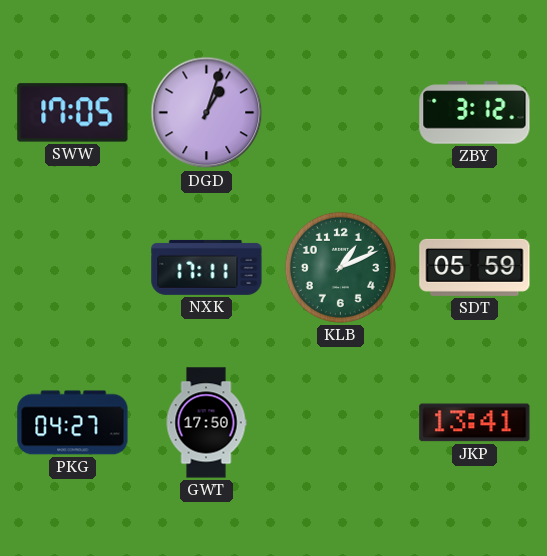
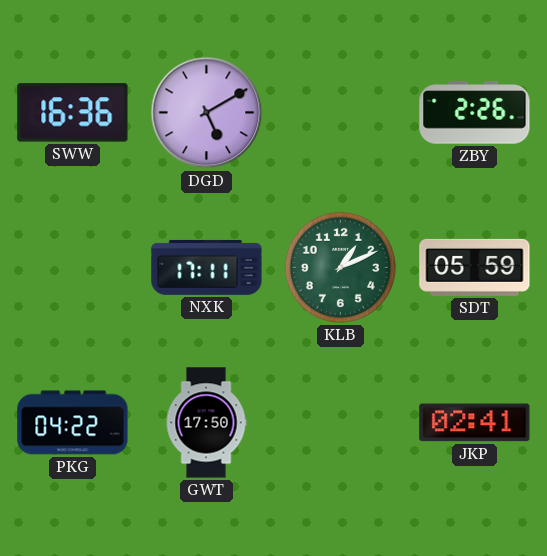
SWW: 17:05 -> 16:36
DGD: 1:03 -> 5:10
ZBY: 3:12 -> 2:26
PKG: 04:27 -> 04:22
JKP: 13:41 -> 02:41
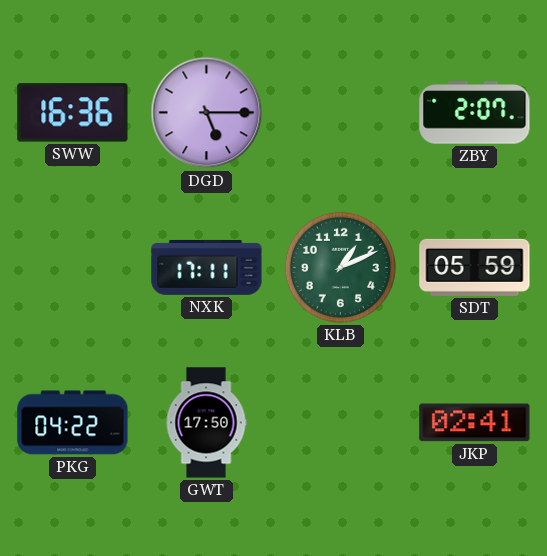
DGD: 5:10 -> 5:15
ZBY: 2:26 -> 2:07
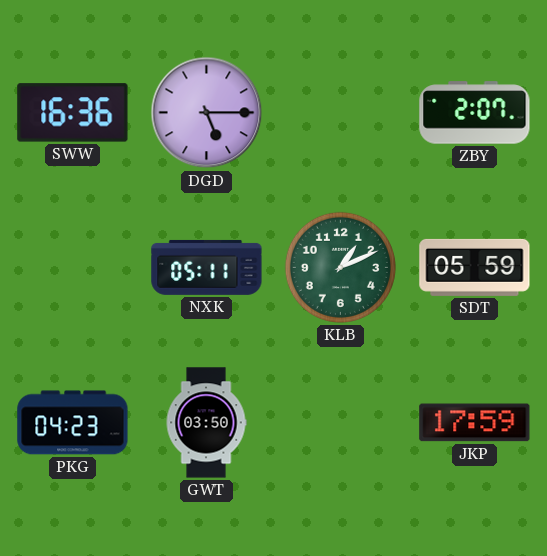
NXK: 17:11 -> 05:11
PKG: 04:22 -> 04:23
GWT: 17:50 -> 03:50
JKP: 02:41 -> 17:59
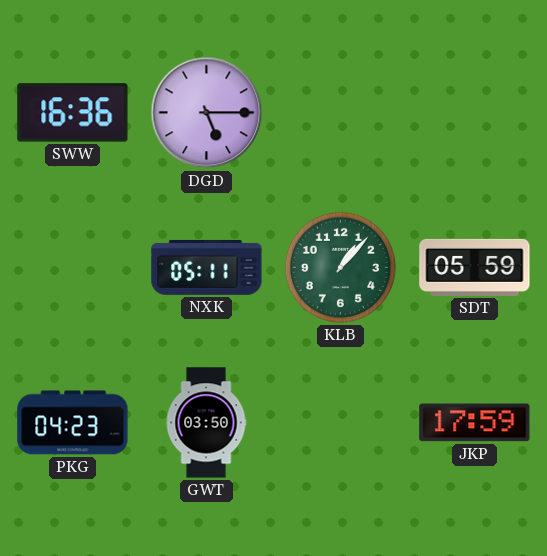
ZBY: 2:07 -> none
KLB: 1:11 -> 1:07
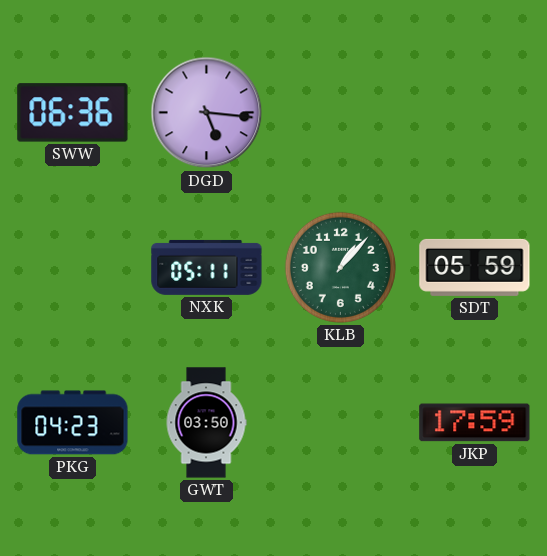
SWW: 16:36 -> 06:36
DGD: 5:15 -> 5:16
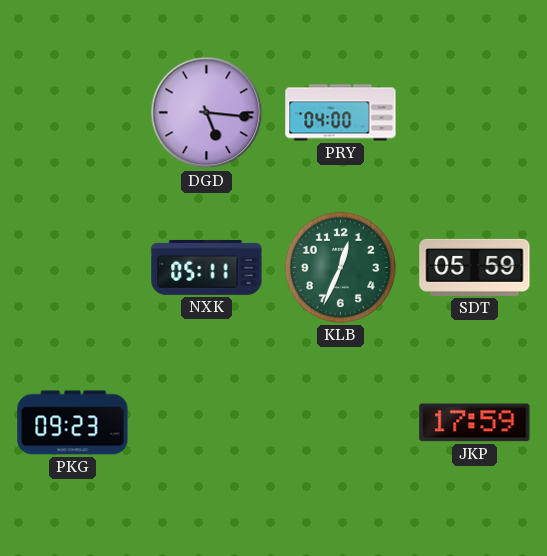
SWW: 06:36 -> none
PRY: none -> 04:00
KLB: 1:07 -> 12:34
PKG: 04:23 -> 09:23
GWT: 03:50 -> none
